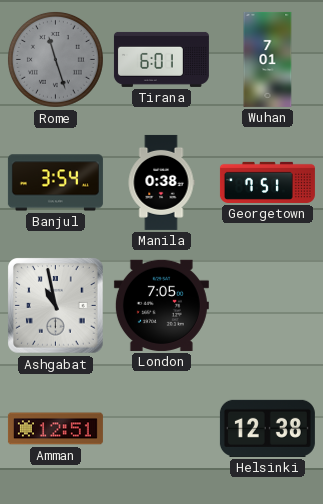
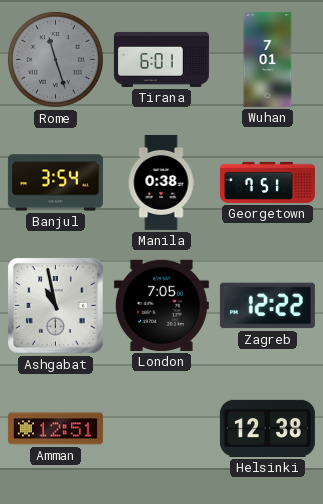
Zagreb: none -> 12:22
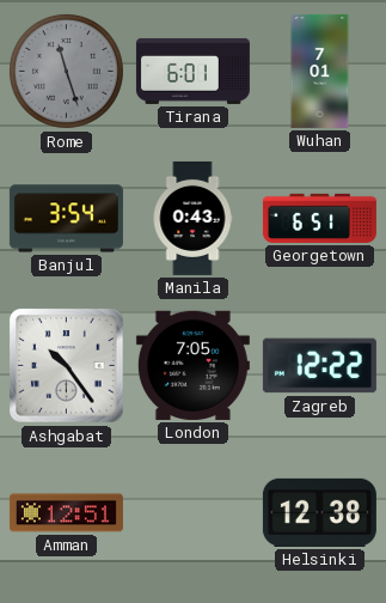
Manila: 0:38 -> 0:43
Georgetown: 7:51 -> 6:51
Ashgabat: 10:58 -> 10:24
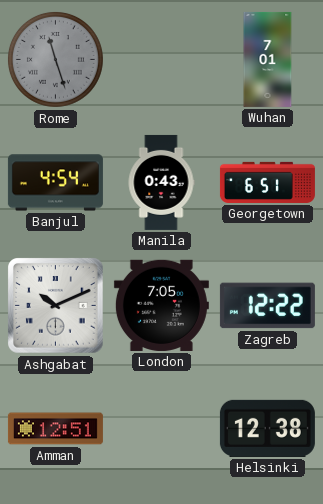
Tirana: 6:01 -> none
Banjul: 3:54 -> 4:54
Ashgabat: 10:24 -> 10:11
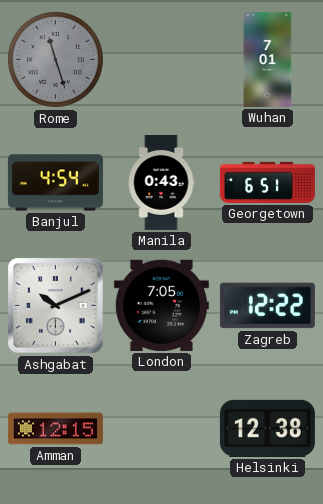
Amman: 12:51 -> 12:15
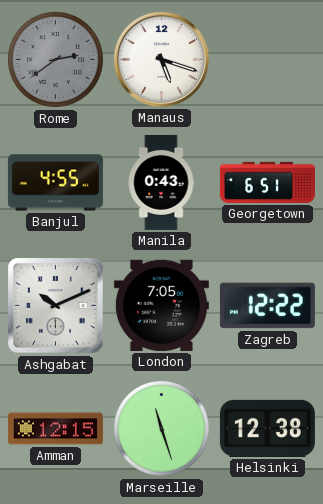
Rome: 11:27 -> 2:39
Manaus: none -> 5:18
Wuhan: 7:01 -> none
Banjul: 4:54 -> 4:55
Marseille: none -> 11:27
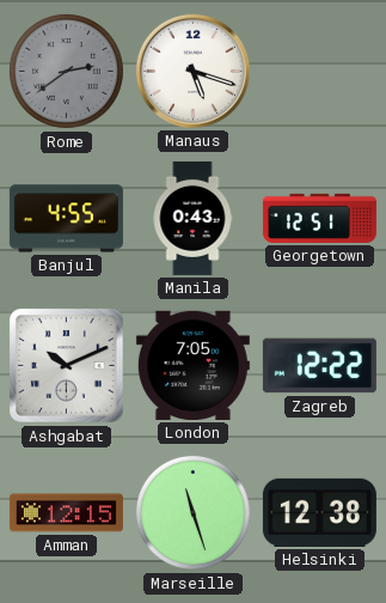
Georgetown: 6:51 -> 12:51
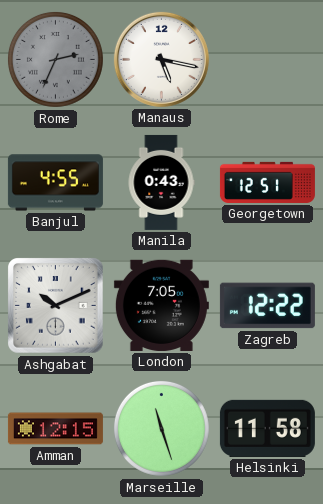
Rome: 2:39 -> 2:34
Manaus: 5:18 -> 5:17
Helsinki: 12:38 -> 11:58
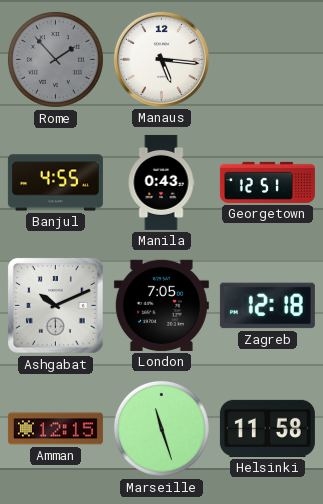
Rome: 2:34 -> 1:53
Manaus: 5:17 -> 5:16
Zagreb: 12:22 -> 12:18
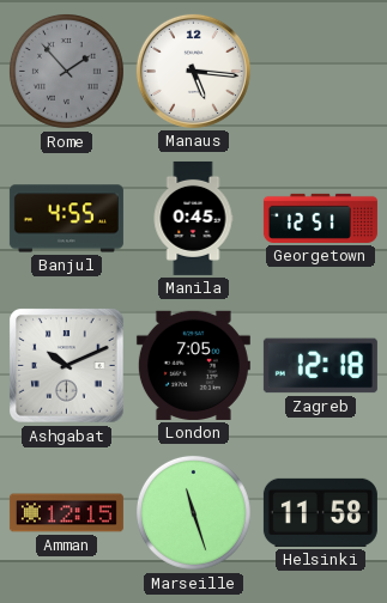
Manila: 0:43 -> 0:45
